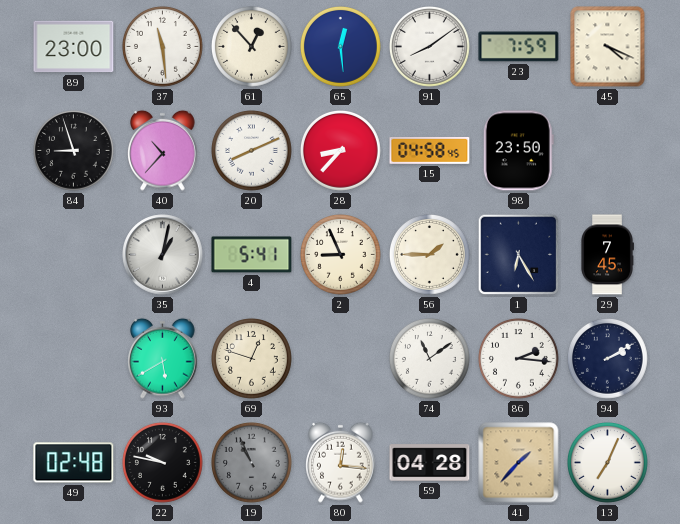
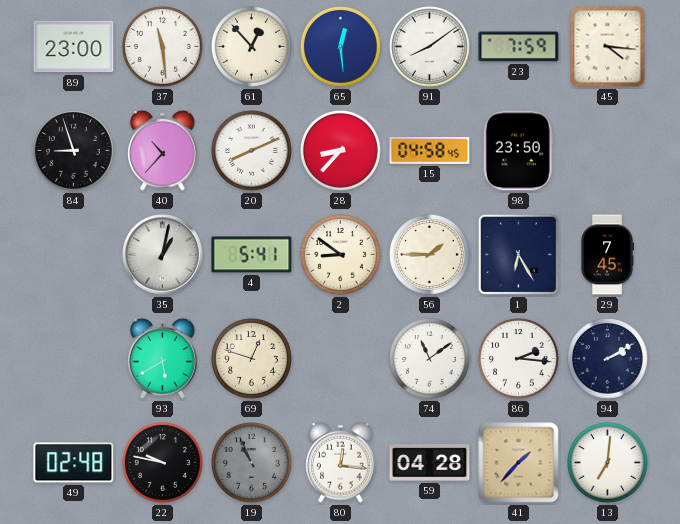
45: 4:19 -> 4:16
2: 8:56 -> 8:51
13: 7:04 -> 7:01
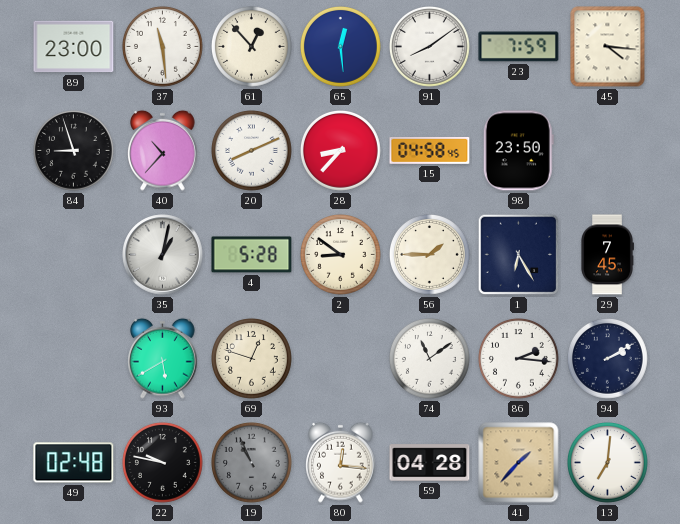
4: 5:41 -> 5:28
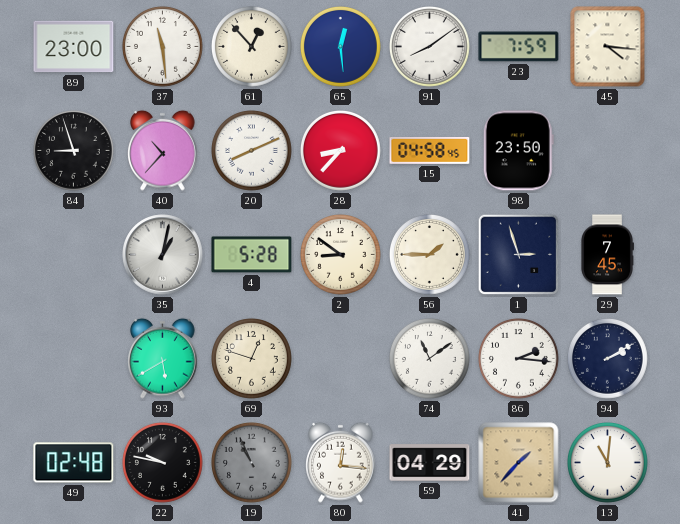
1: 6:25 -> 2:57
59: 04:28 -> 04:29
13: 7:01 -> 11:01
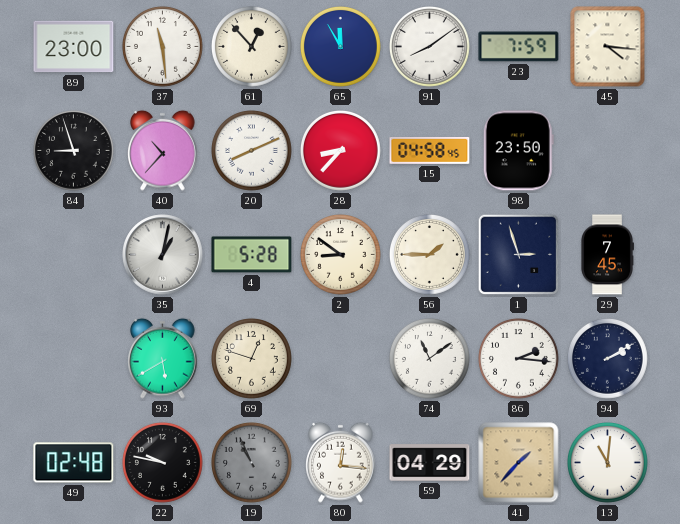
65: 12:29 -> 11:55
